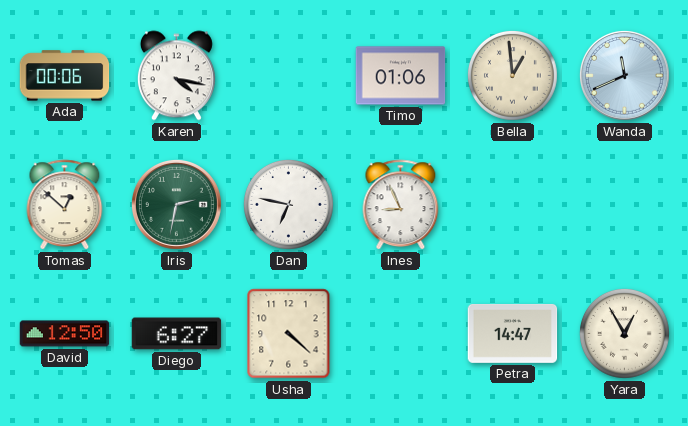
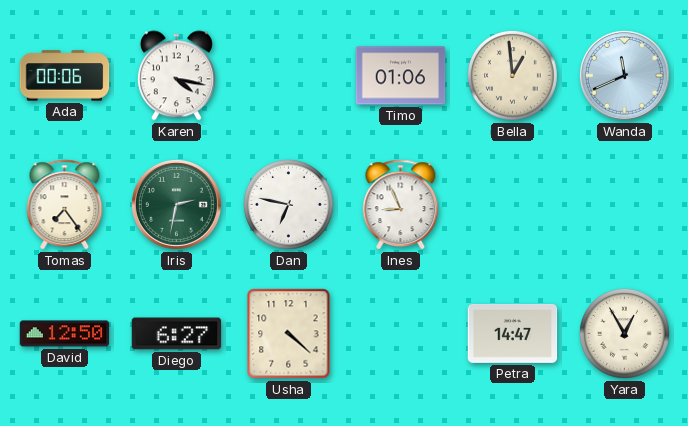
Tomas: 12:52 -> 7:24
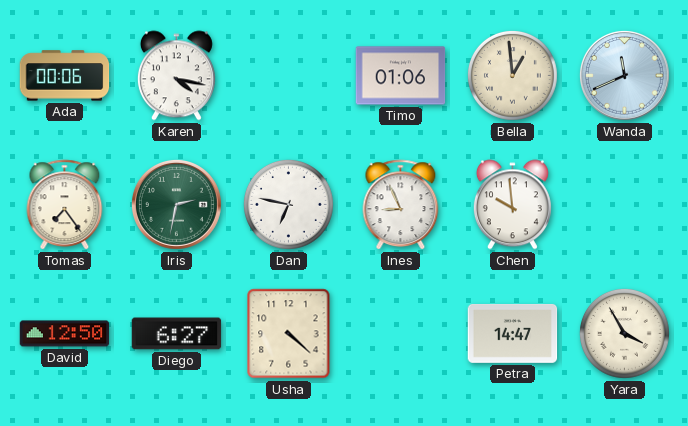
Chen: none -> 9:59
Yara: 12:55 -> 3:55
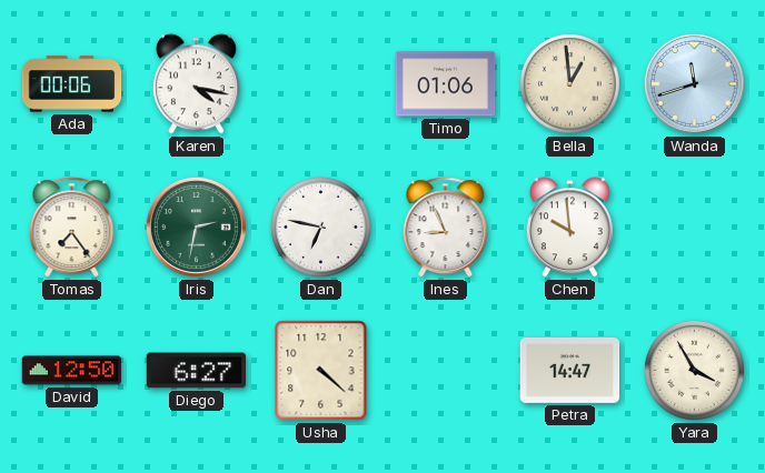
Wanda: 11:41 -> 11:42
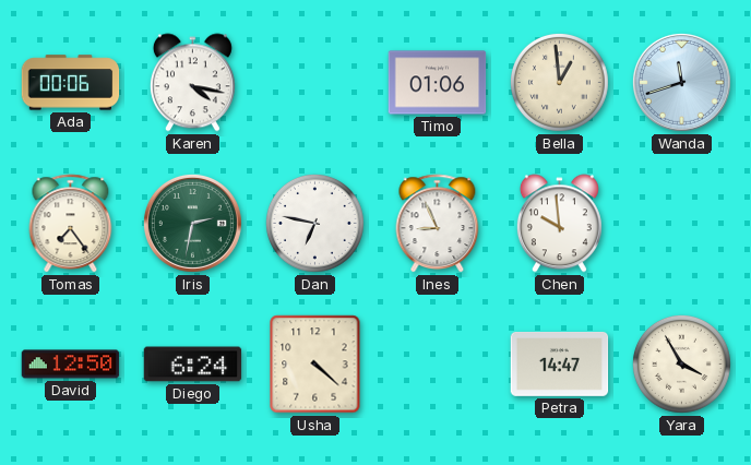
Diego: 6:27 -> 6:24
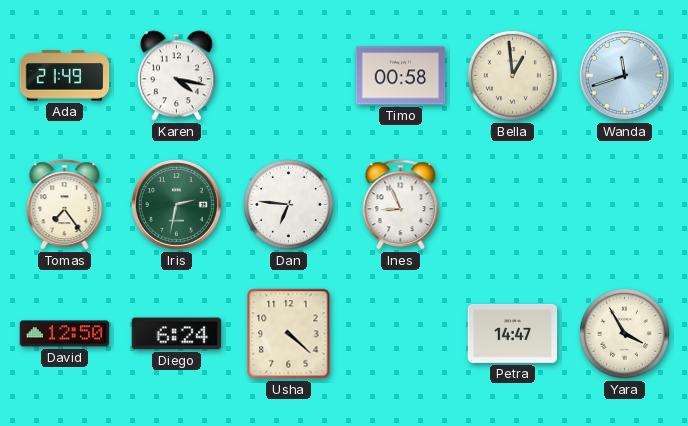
Ada: 00:06 -> 21:49
Timo: 01:06 -> 00:58
Dan: 6:47 -> 6:46
Chen: 9:59 -> none
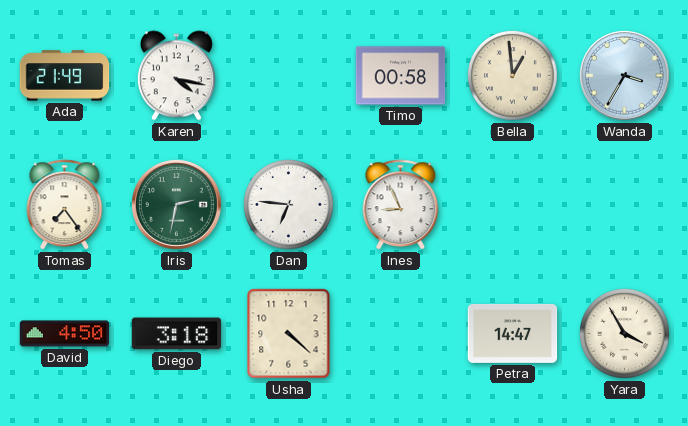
Wanda: 11:42 -> 3:35
David: 12:50 -> 4:50
Diego: 6:24 -> 3:18
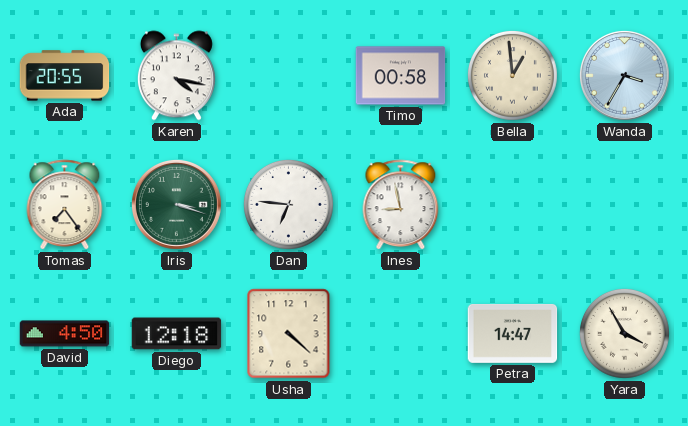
Ada: 21:49 -> 20:55
Iris: 2:32 -> 3:18
Ines: 8:56 -> 8:58
Diego: 3:18 -> 12:18
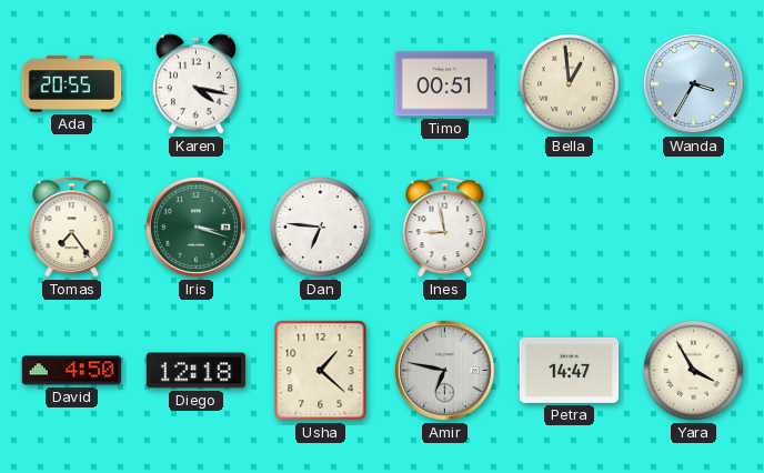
Timo: 00:58 -> 00:51
Usha: 4:22 -> 1:22
Amir: none -> 6:47
